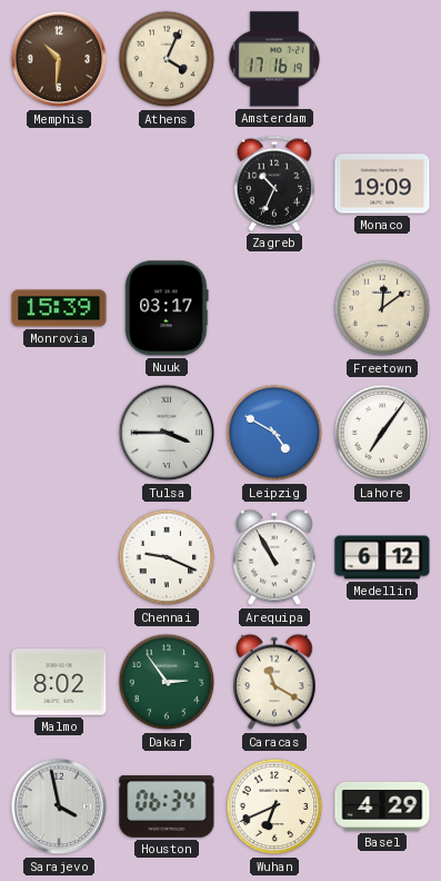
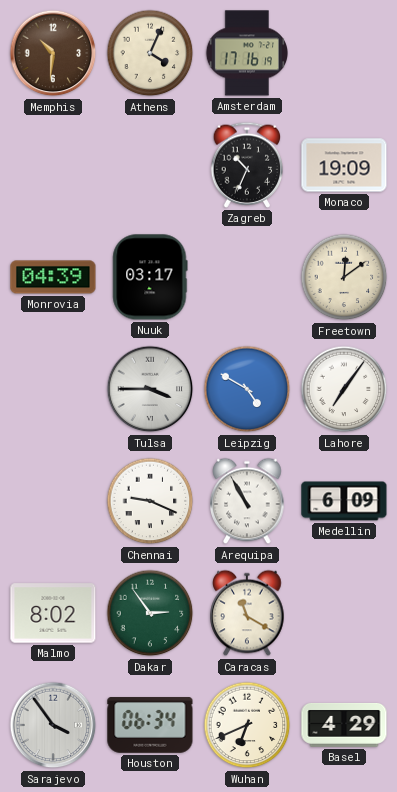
Monrovia: 15:39 -> 04:39
Medellin: 6:12 -> 6:09
Sarajevo: 3:58 -> 3:54
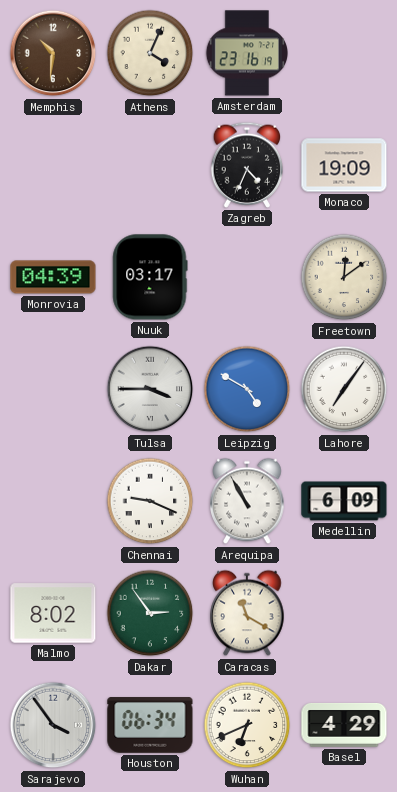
Amsterdam: 17:16 -> 23:16
Zagreb: 10:34 -> 4:34
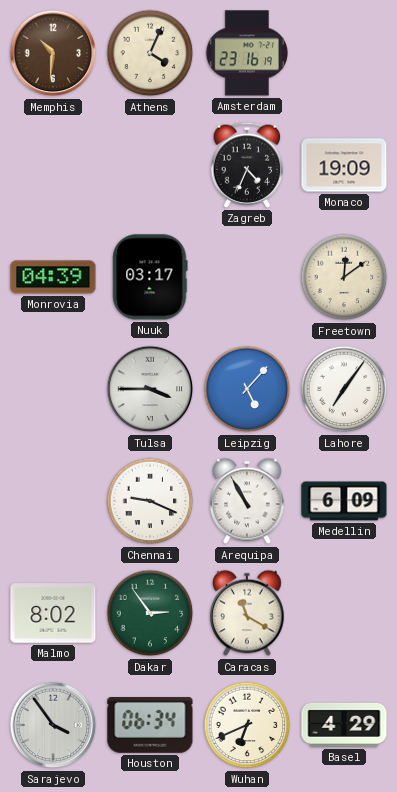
Leipzig: 4:50 -> 5:07
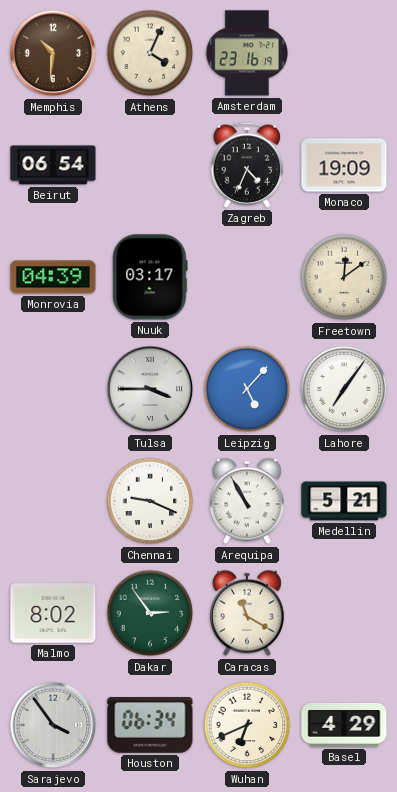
Beirut: none -> 06:54
Medellin: 6:09 -> 5:21
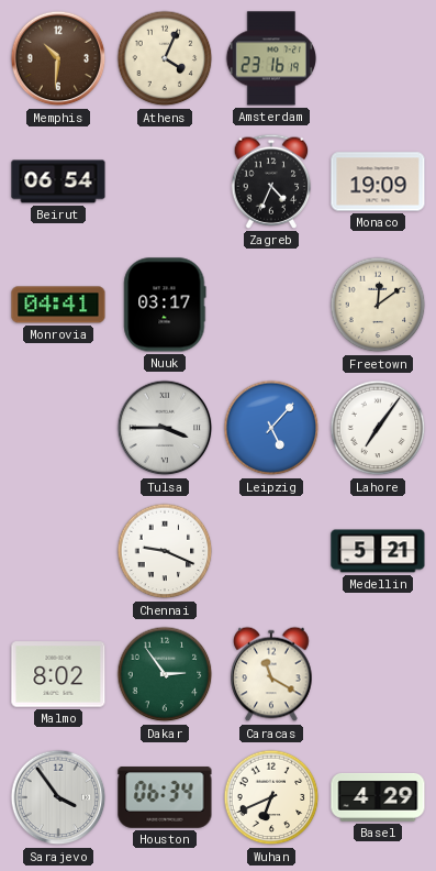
Monrovia: 04:39 -> 04:41
Arequipa: 10:55 -> none
